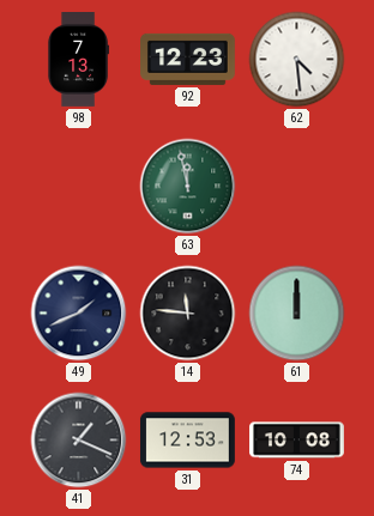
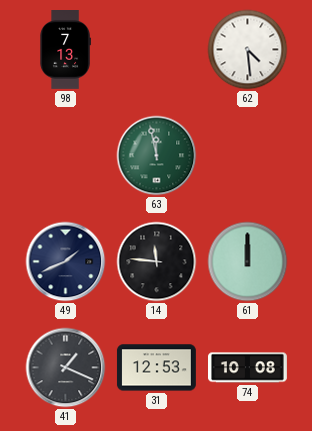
92: 12:23 -> none
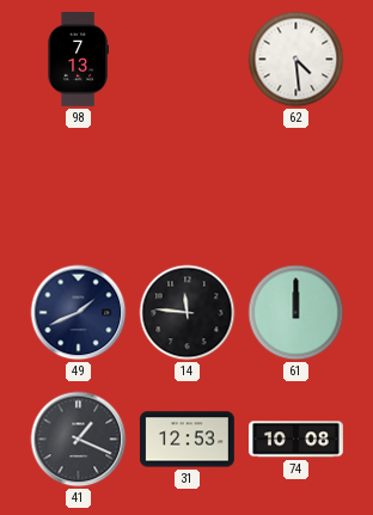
63: 11:58 -> none
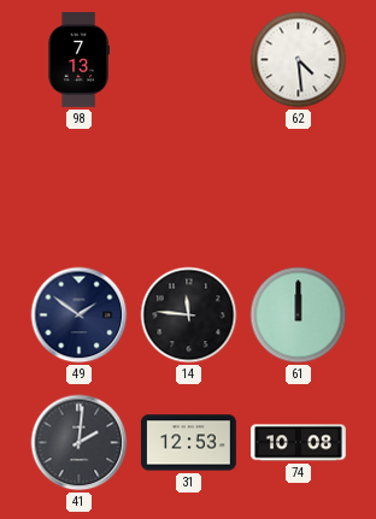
49: 1:41 -> 1:51
41: 1:19 -> 2:01
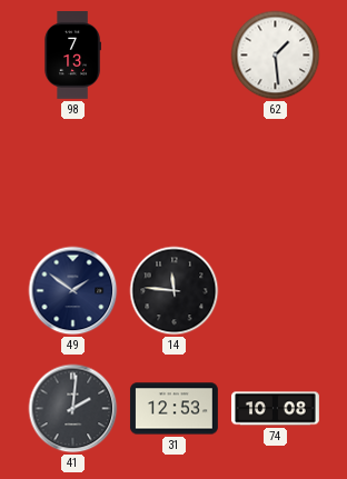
62: 4:29 -> 1:29
61: 12:00 -> none
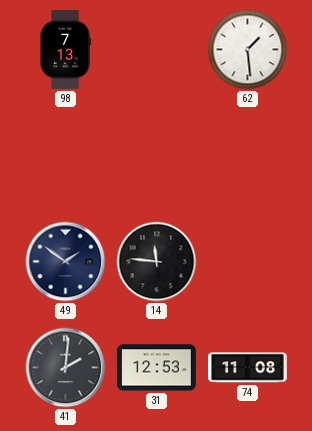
74: 10:08 -> 11:08
